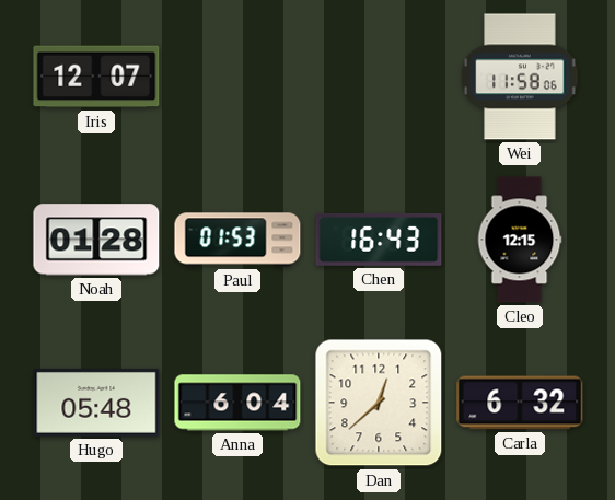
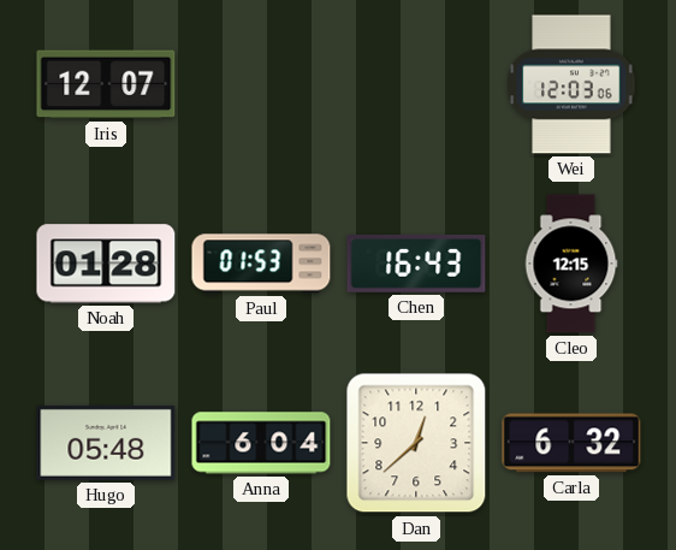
Wei: 11:58 -> 12:03
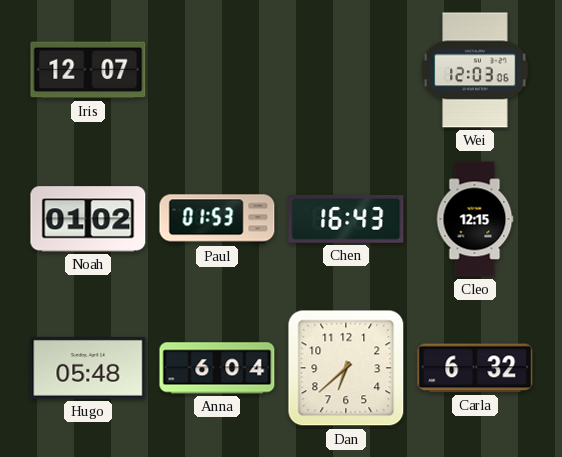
Noah: 01:28 -> 01:02
Dan: 12:38 -> 6:38
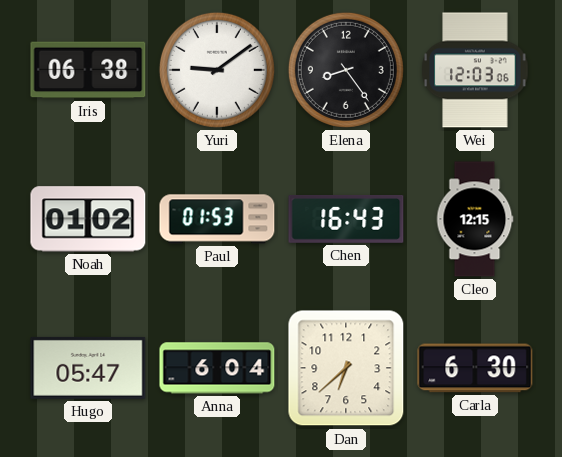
Iris: 12:07 -> 06:38
Yuri: none -> 9:09
Elena: none -> 8:24
Hugo: 05:48 -> 05:47
Carla: 6:32 -> 6:30
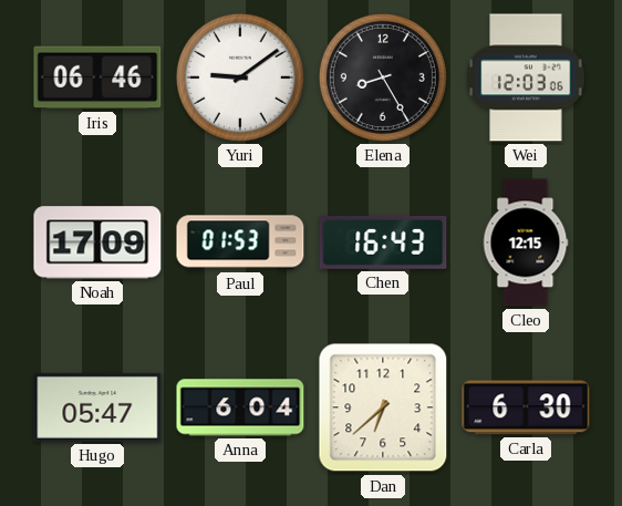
Iris: 06:38 -> 06:46
Elena: 8:24 -> 8:25
Noah: 01:02 -> 17:09
